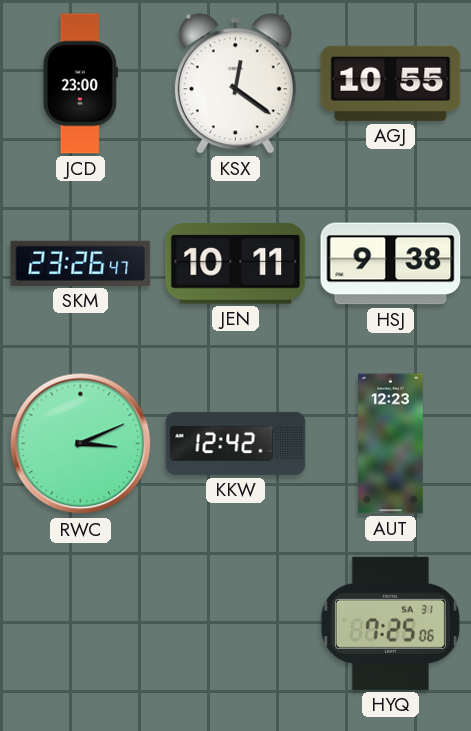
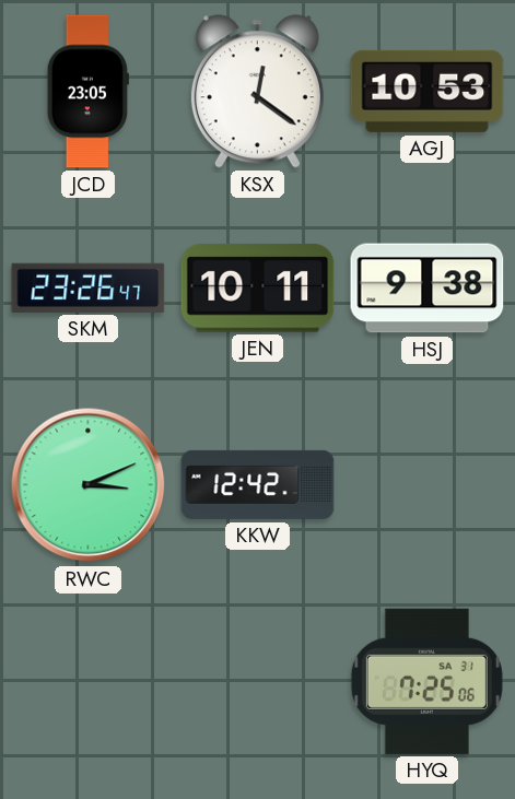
JCD: 23:00 -> 23:05
AGJ: 10:55 -> 10:53
AUT: 12:23 -> none
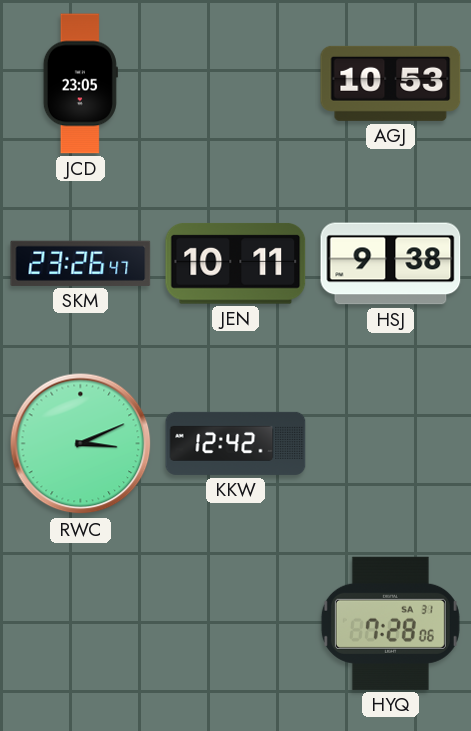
KSX: 12:21 -> none
HYQ: 7:25 -> 7:28
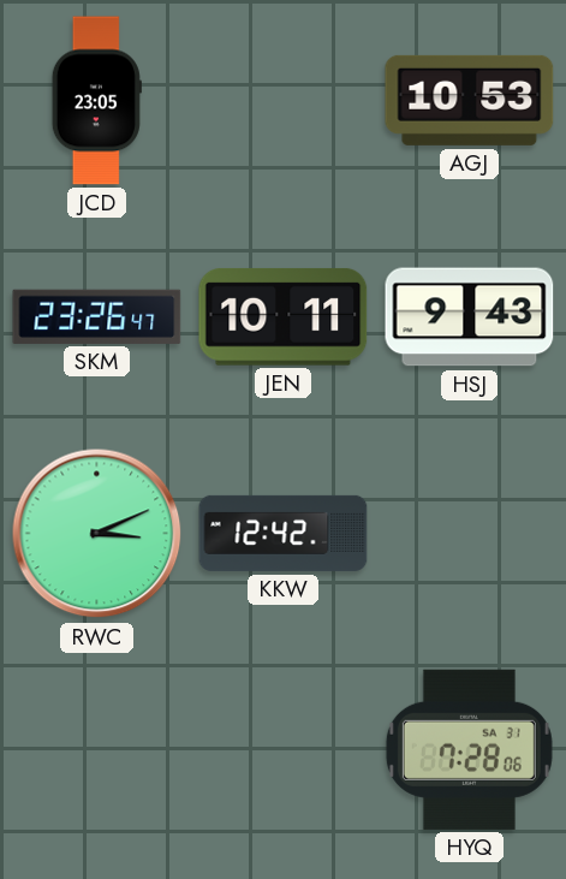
HSJ: 9:38 -> 9:43
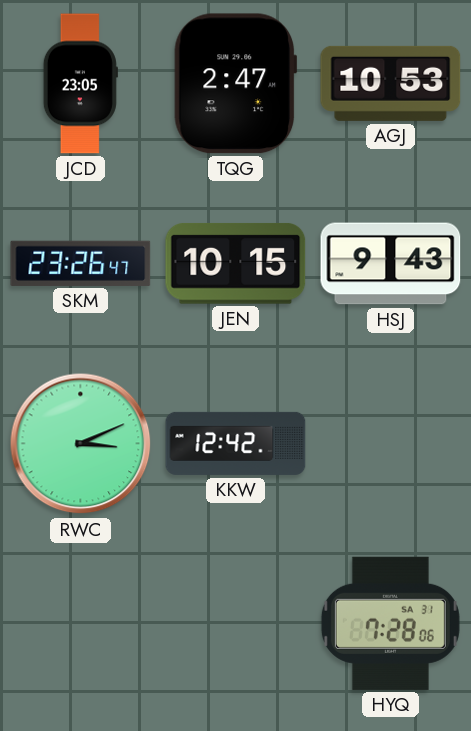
TQG: none -> 2:47
JEN: 10:11 -> 10:15
